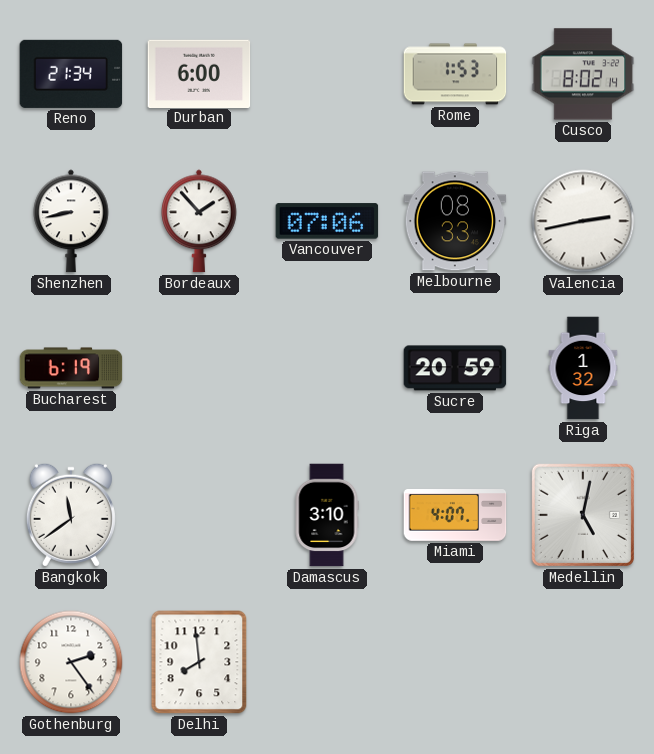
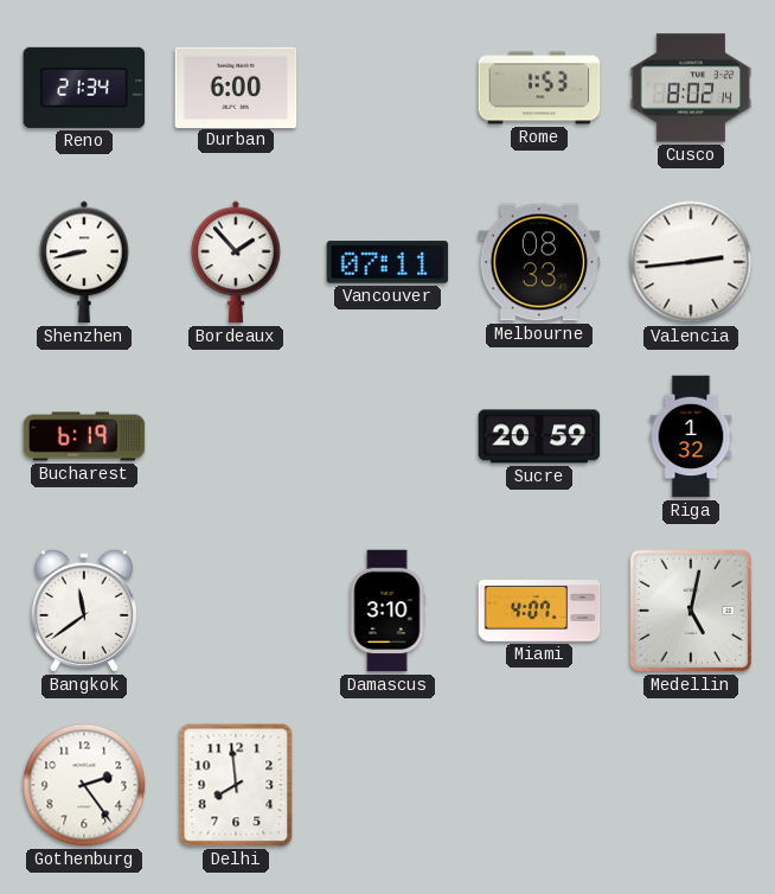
Vancouver: 07:06 -> 07:11
Valencia: 2:43 -> 2:44
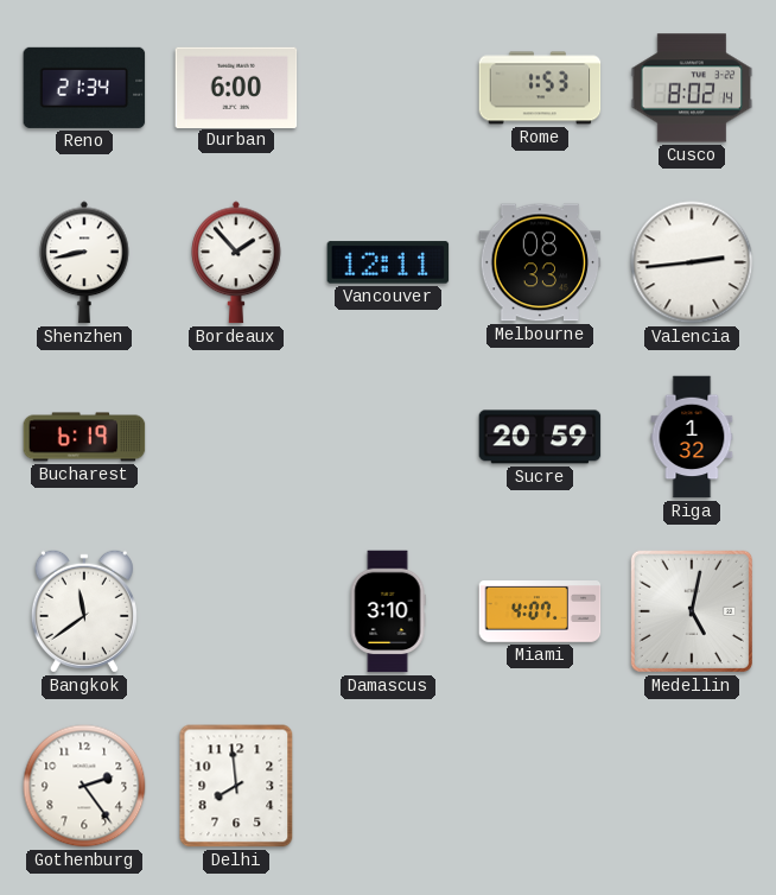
Vancouver: 07:11 -> 12:11
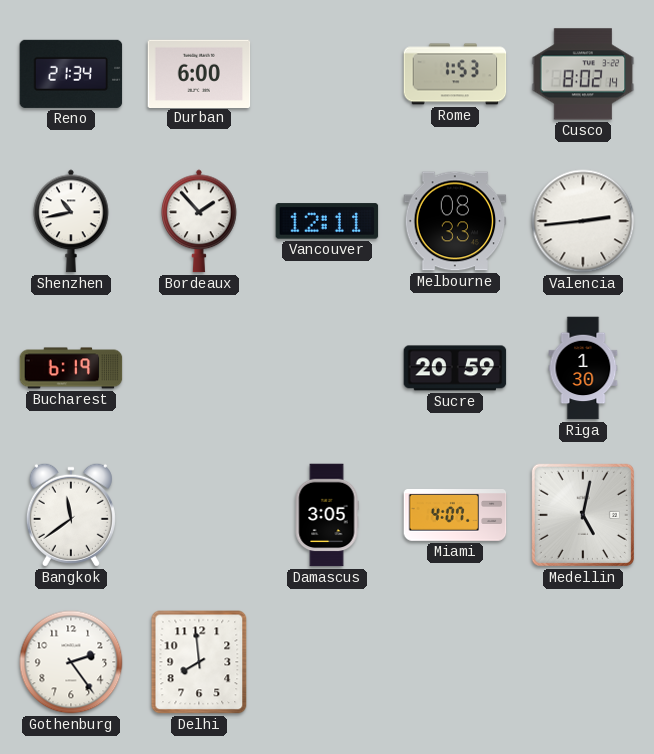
Shenzhen: 8:43 -> 10:43
Riga: 1:32 -> 1:30
Damascus: 3:10 -> 3:05
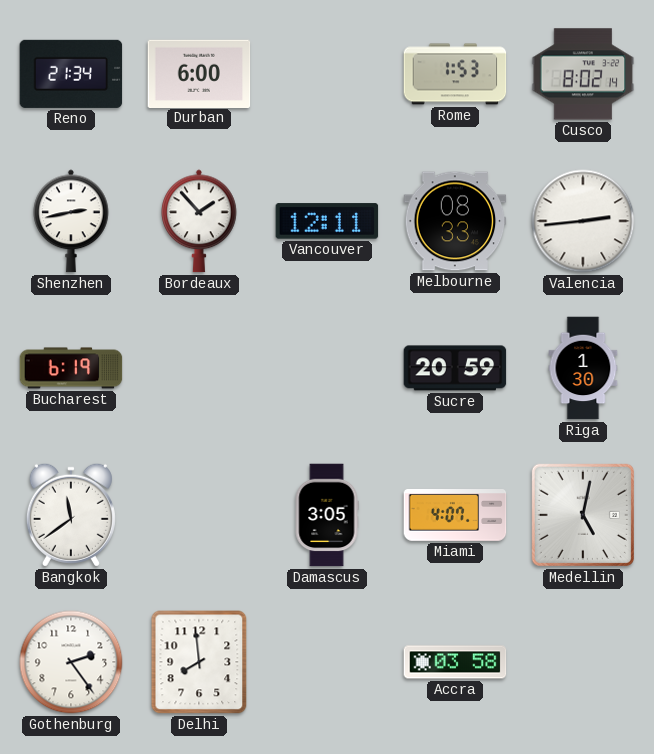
Shenzhen: 10:43 -> 2:43
Accra: none -> 03:58
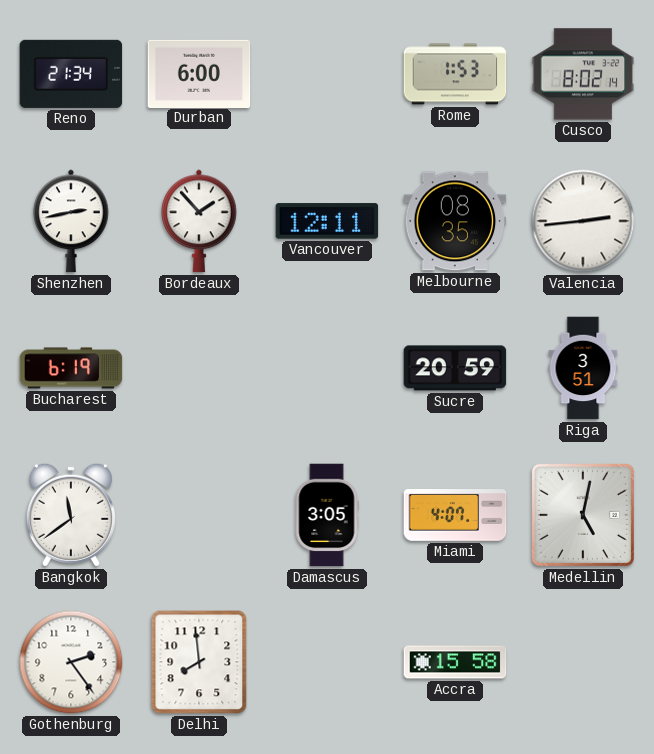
Melbourne: 08:33 -> 08:35
Riga: 1:30 -> 3:51
Accra: 03:58 -> 15:58
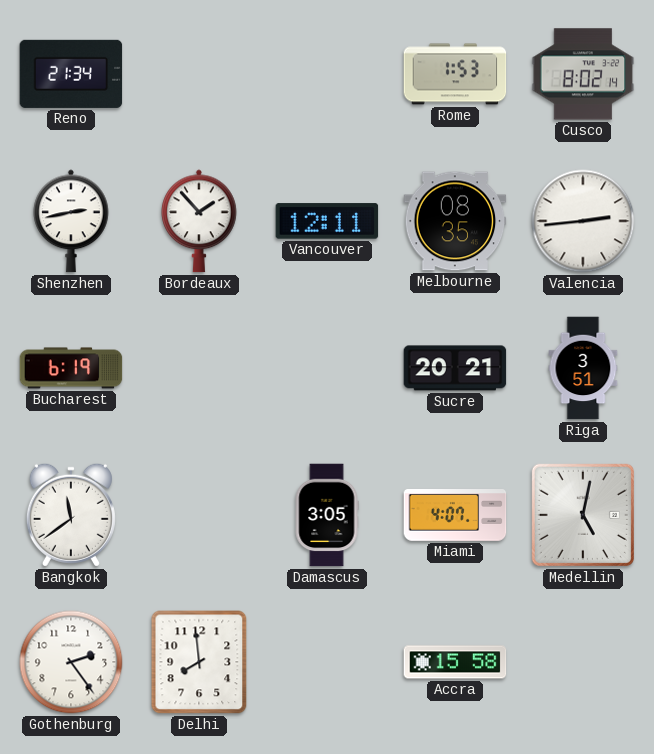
Durban: 6:00 -> none
Sucre: 20:59 -> 20:21
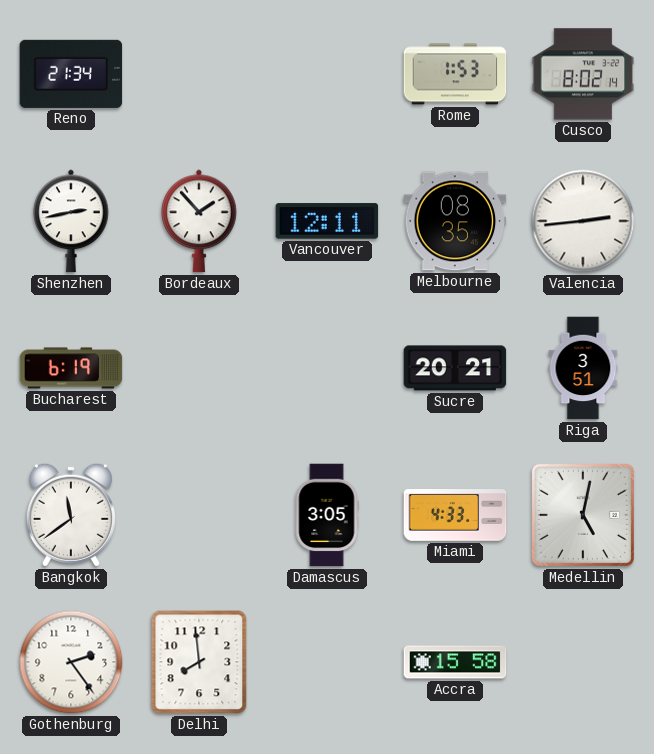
Miami: 4:07 -> 4:33
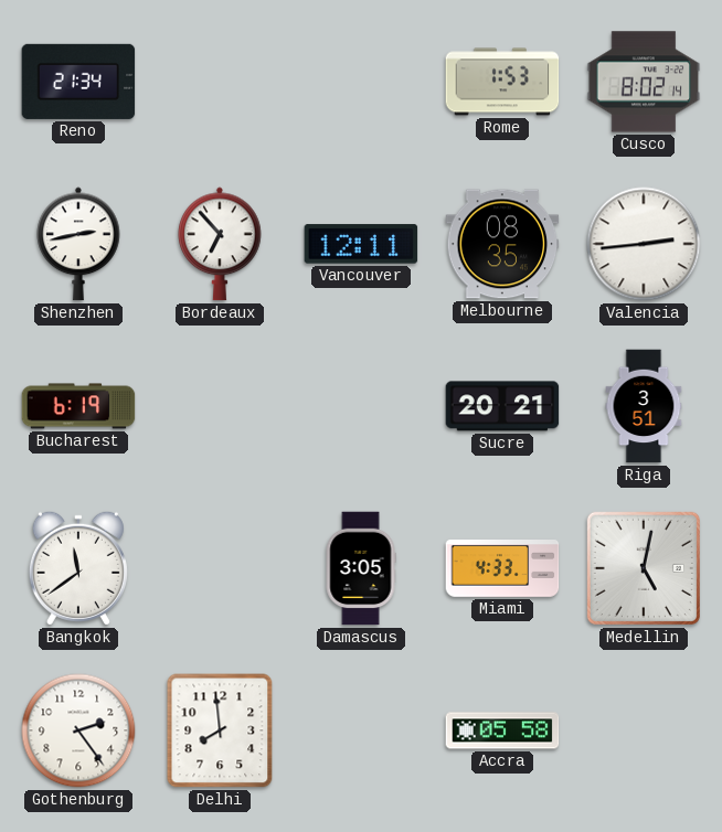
Bordeaux: 1:53 -> 6:53
Accra: 15:58 -> 05:58
